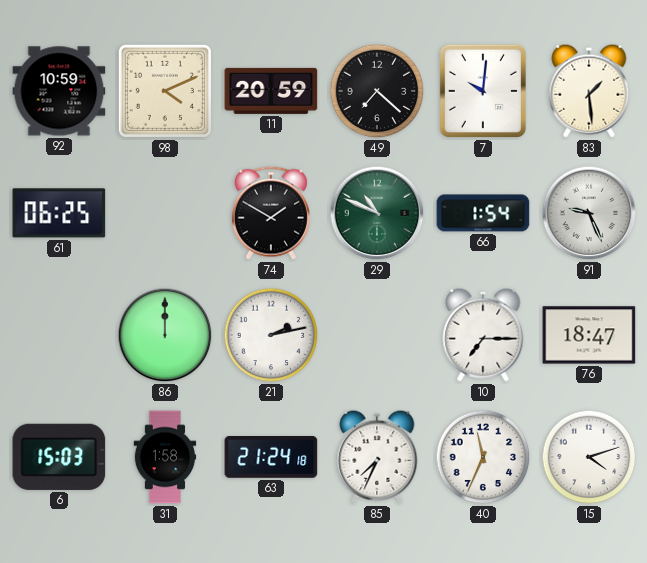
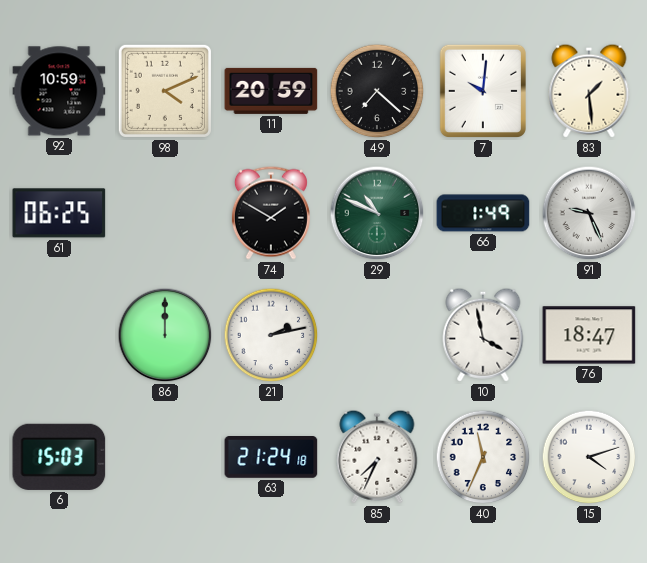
66: 1:54 -> 1:49
10: 7:15 -> 3:58
31: 1:58 -> none
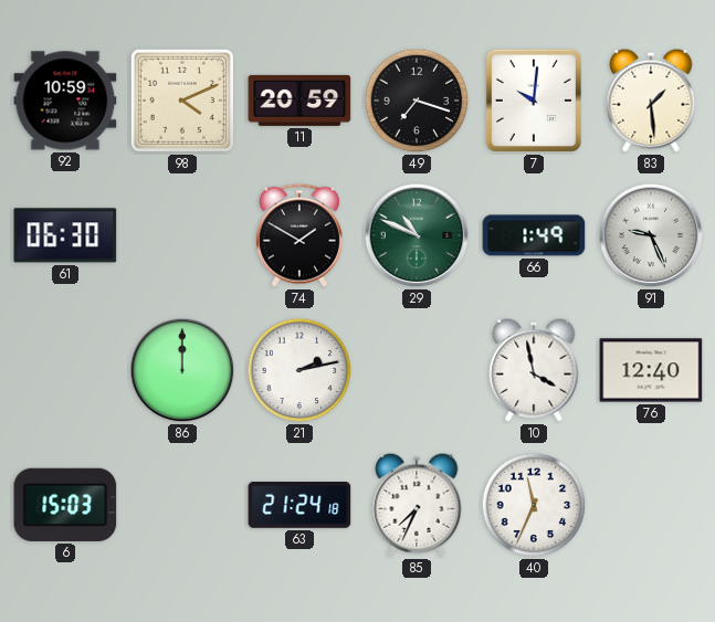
49: 7:22 -> 7:18
61: 06:25 -> 06:30
76: 18:47 -> 12:40
15: 4:12 -> none
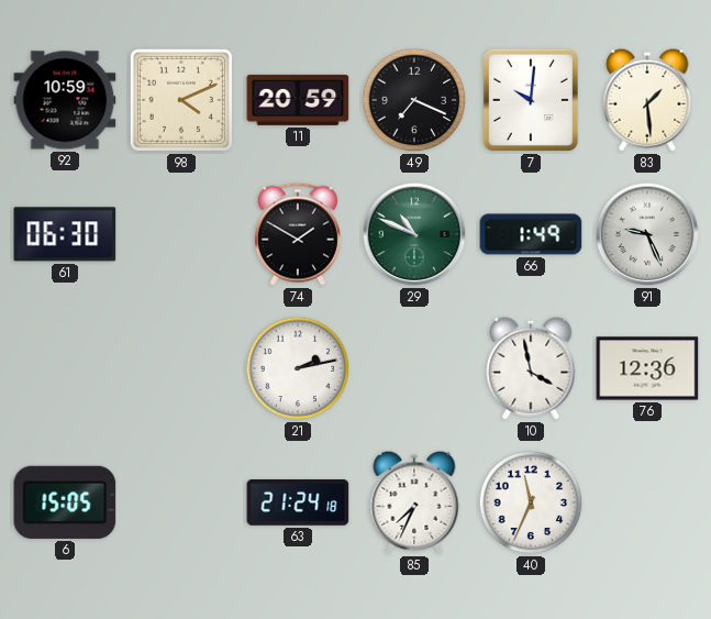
49: 7:18 -> 7:19
86: 12:00 -> none
76: 12:40 -> 12:36
6: 15:03 -> 15:05
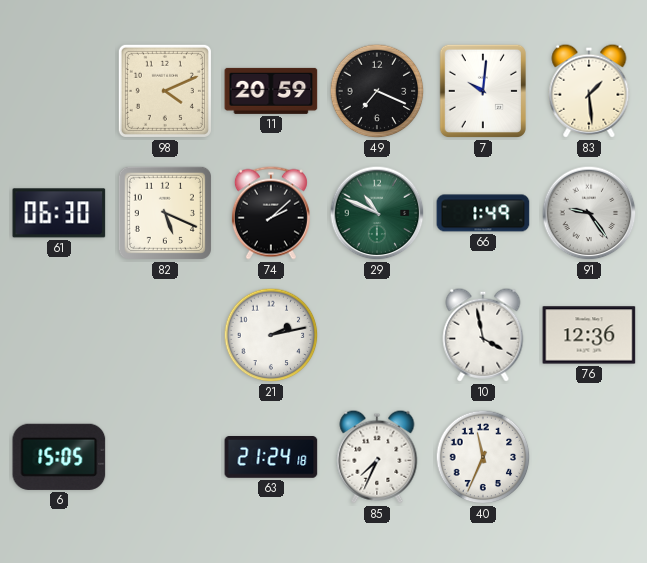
92: 10:59 -> none
82: none -> 5:19
74: 1:50 -> 2:08
91: 9:26 -> 9:24
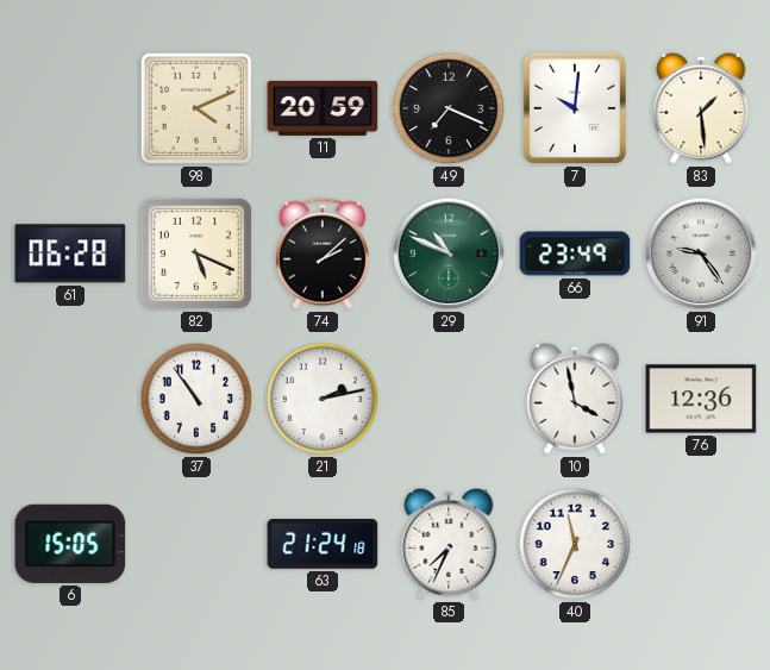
61: 06:30 -> 06:28
66: 1:49 -> 23:49
37: none -> 10:54
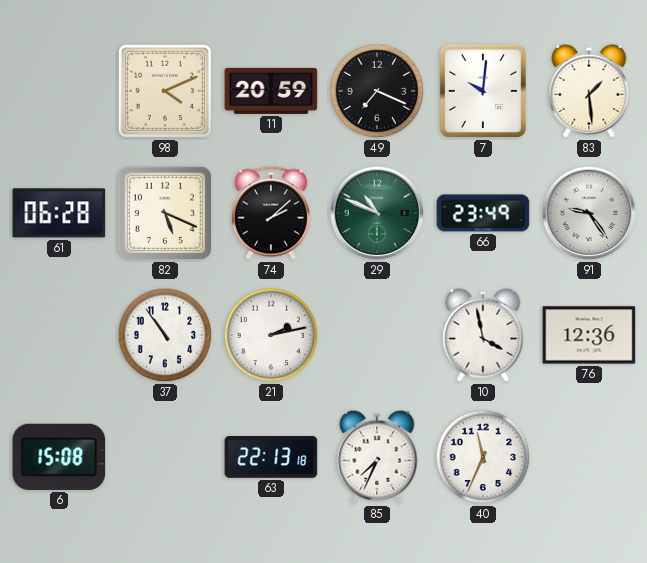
6: 15:05 -> 15:08
63: 21:24 -> 22:13
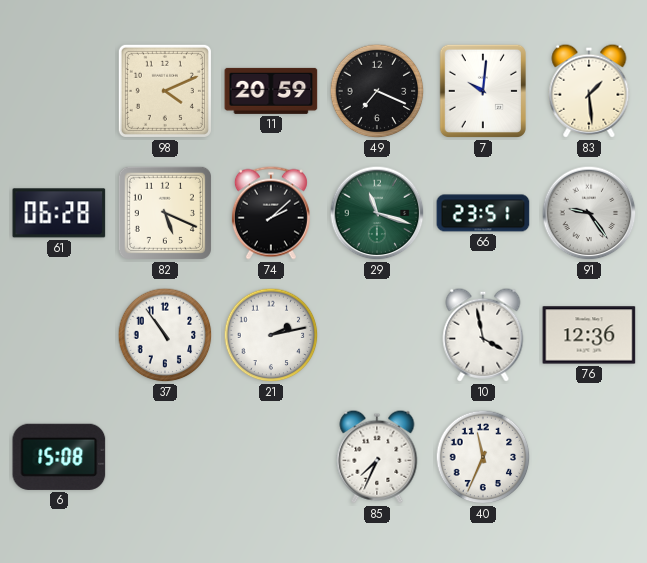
29: 10:49 -> 11:18
66: 23:49 -> 23:51
63: 22:13 -> none
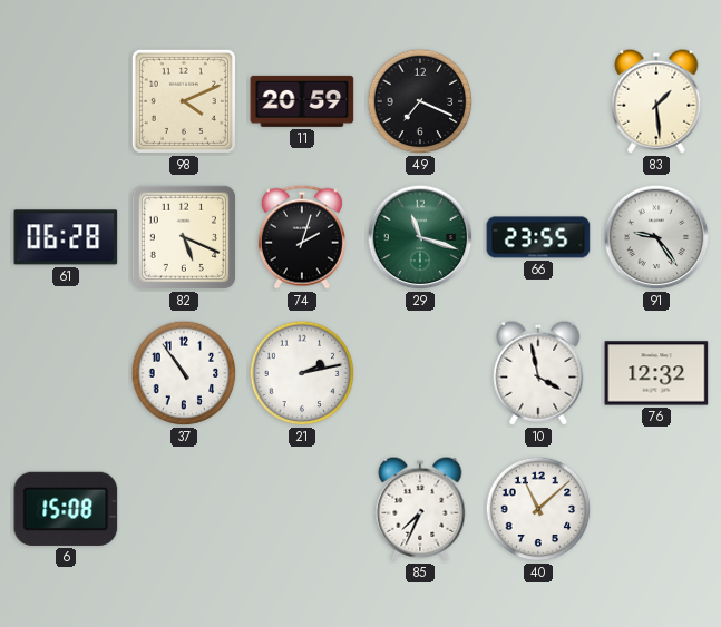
7: 10:01 -> none
74: 2:08 -> 2:03
66: 23:51 -> 23:55
76: 12:36 -> 12:32
40: 11:34 -> 11:08
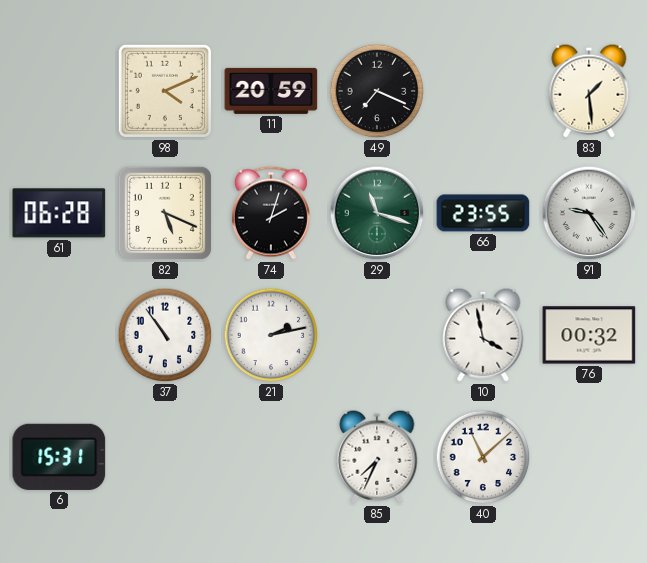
76: 12:32 -> 00:32
6: 15:08 -> 15:31
